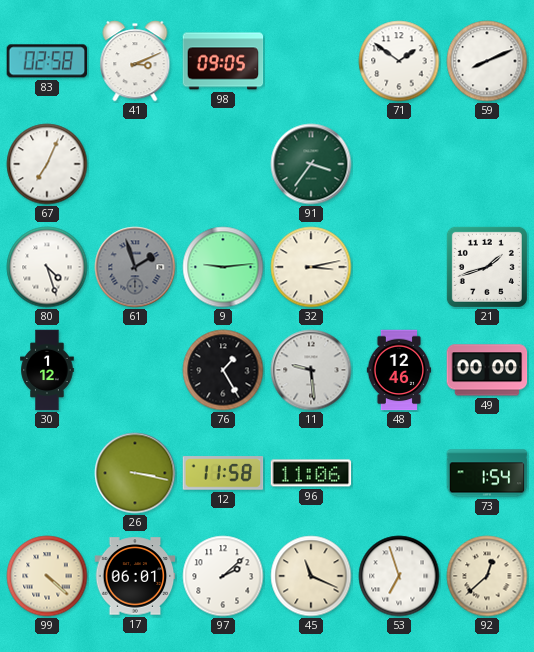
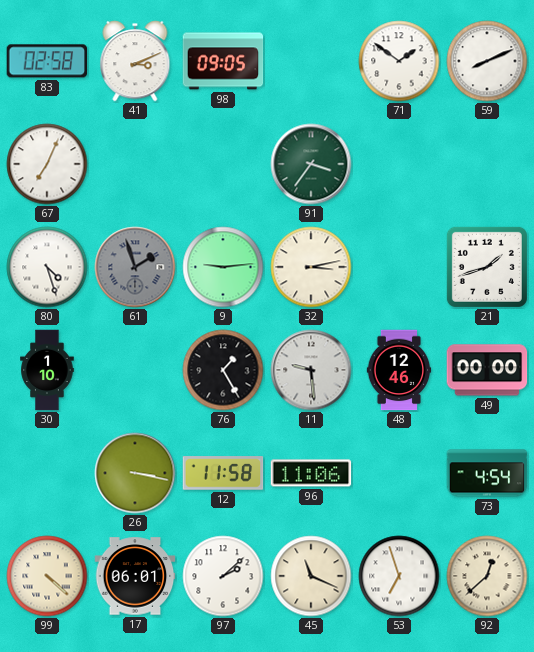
30: 1:12 -> 1:10
73: 1:54 -> 4:54
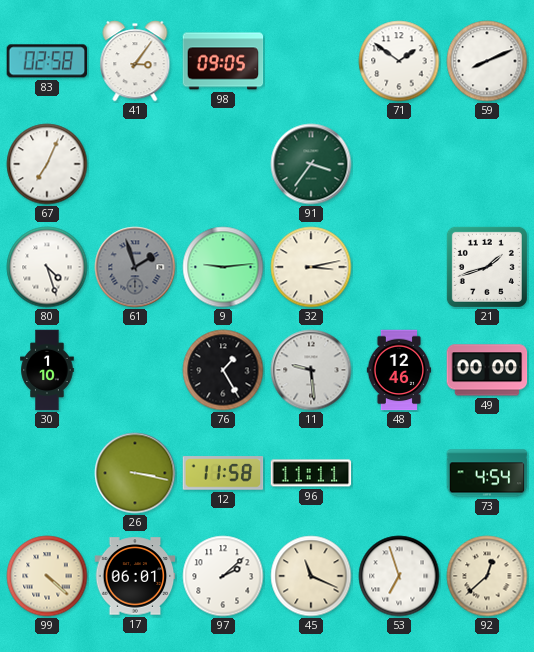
41: 3:11 -> 3:06
96: 11:06 -> 11:11
